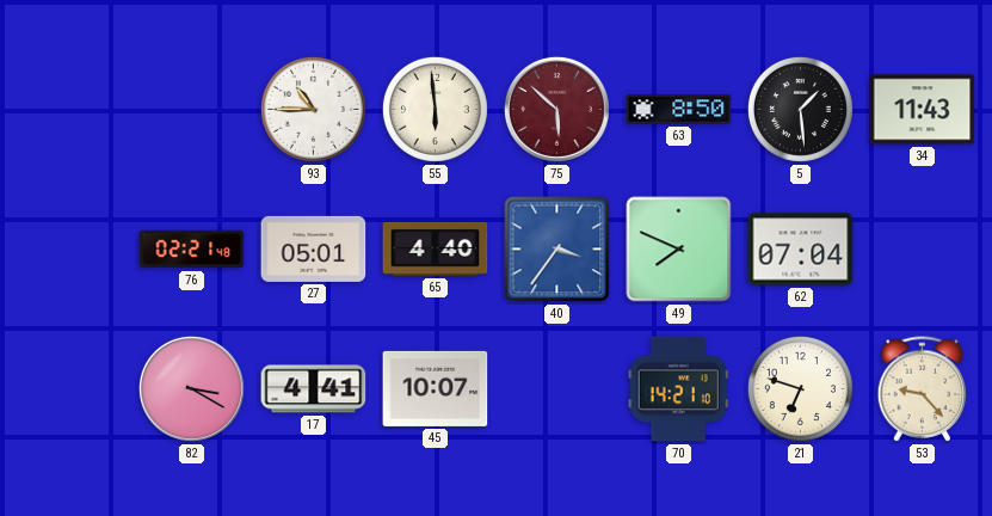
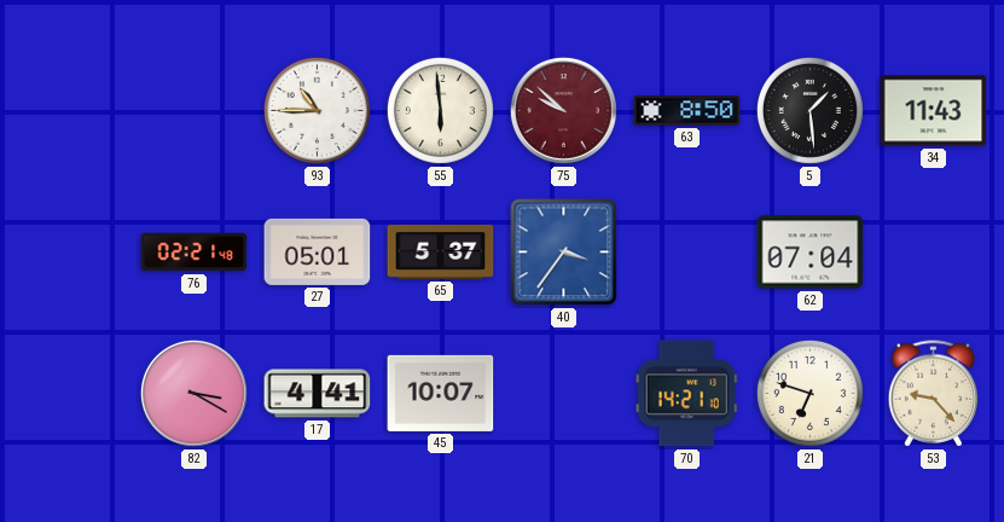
75: 5:52 -> 9:52
65: 4:40 -> 5:37
49: 7:49 -> none
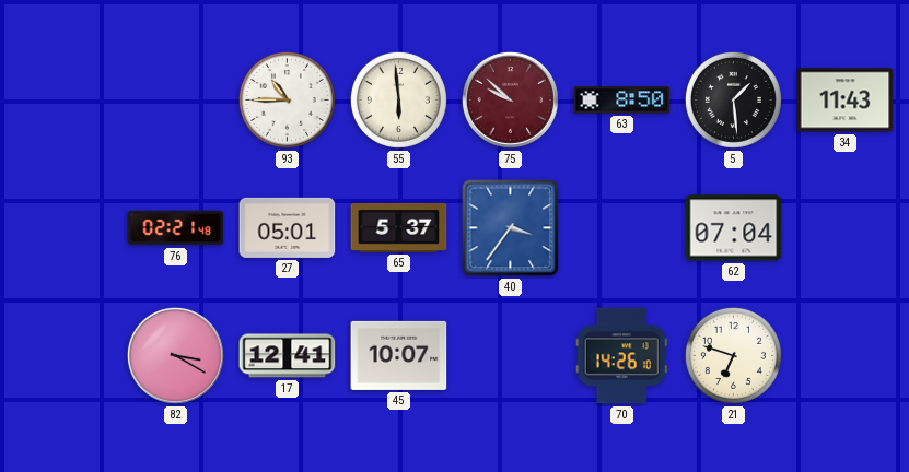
17: 4:41 -> 12:41
70: 14:21 -> 14:26
53: 9:23 -> none
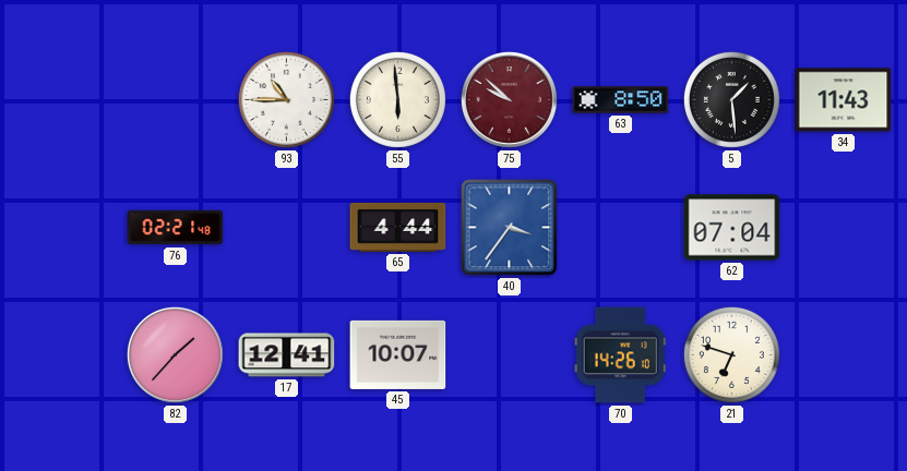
27: 05:01 -> none
65: 5:37 -> 4:44
82: 3:20 -> 1:37
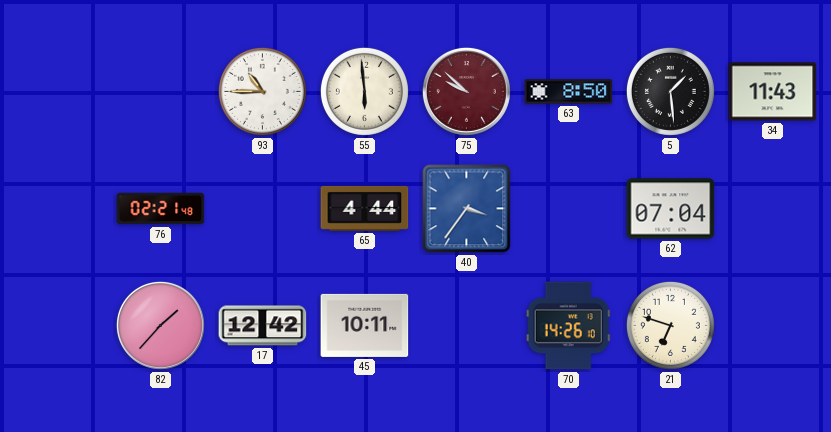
17: 12:41 -> 12:42
45: 10:07 -> 10:11
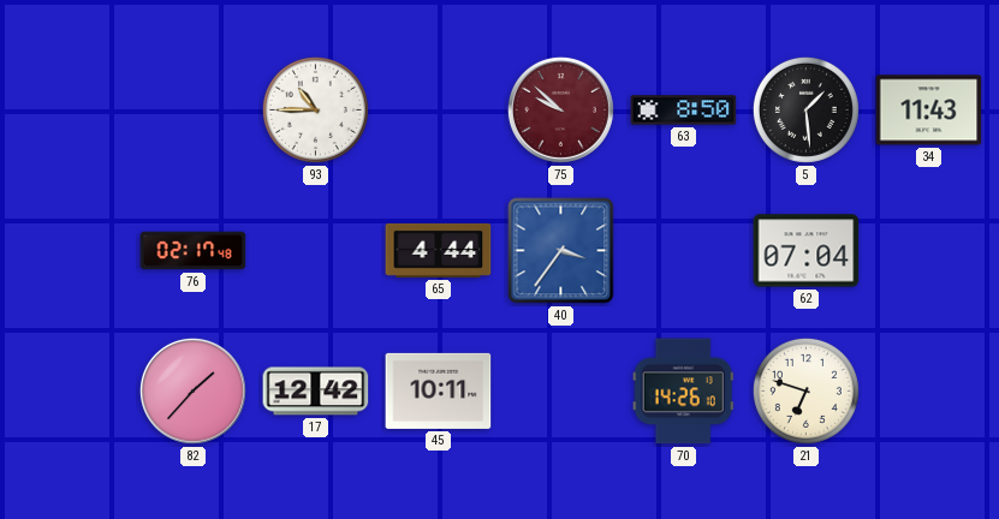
55: 5:59 -> none
76: 02:21 -> 02:17
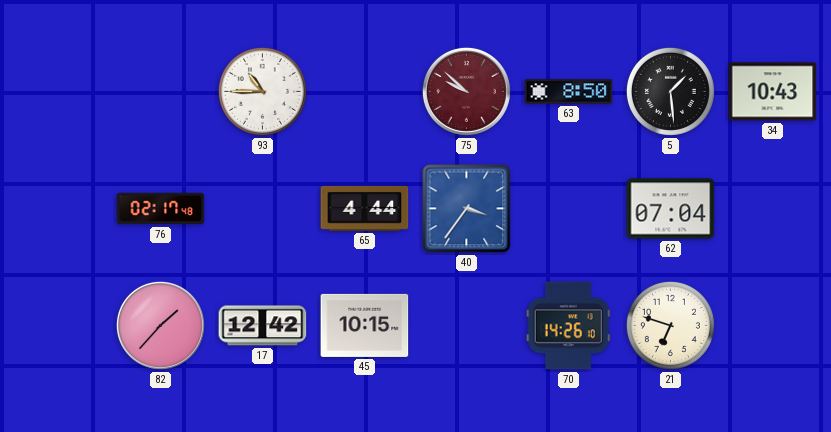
34: 11:43 -> 10:43
45: 10:11 -> 10:15
